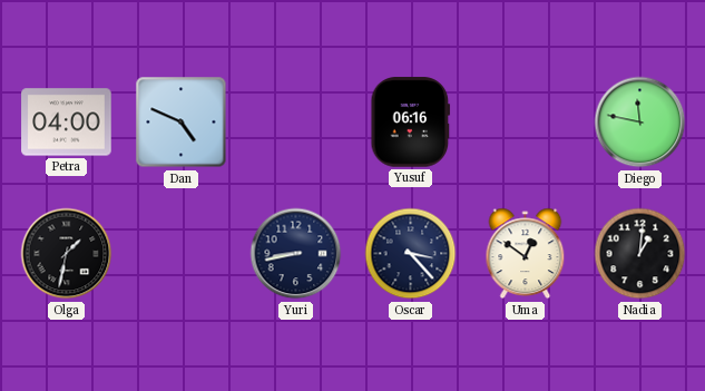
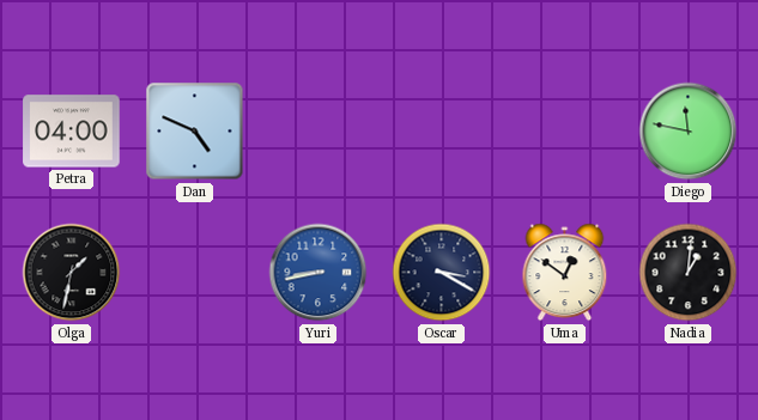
Yusuf: 06:16 -> none
Yuri dial: navy -> blue
Oscar: 3:23 -> 3:20
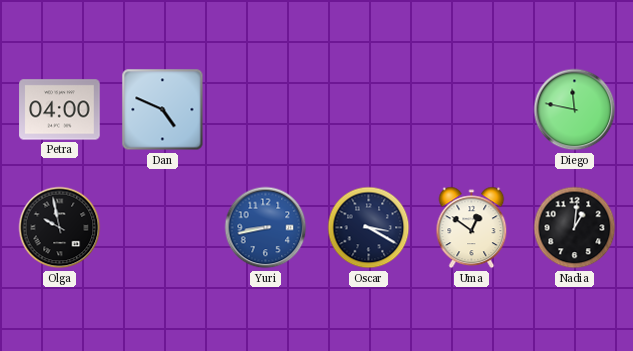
Olga: 1:32 -> 9:58
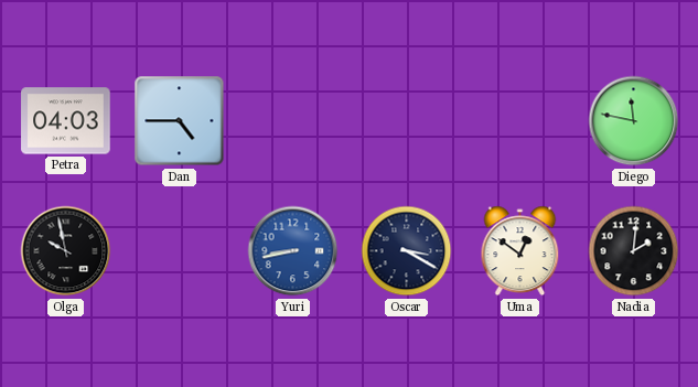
Petra: 04:00 -> 04:03
Dan: 4:49 -> 4:45
Nadia: 1:01 -> 2:01
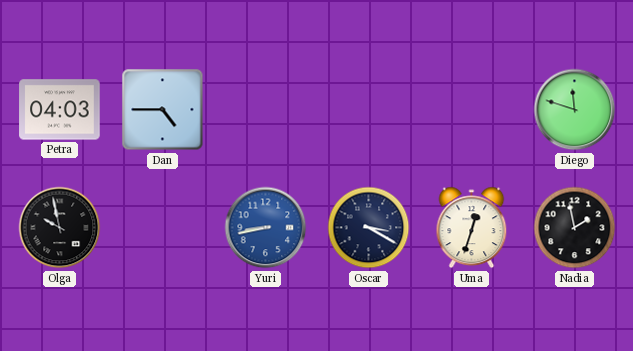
Diego: 11:47 -> 11:48
Uma: 12:51 -> 12:33
Nadia: 2:01 -> 1:58
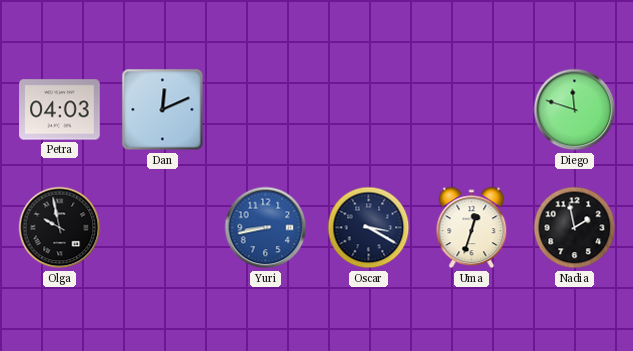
Dan: 4:45 -> 12:11
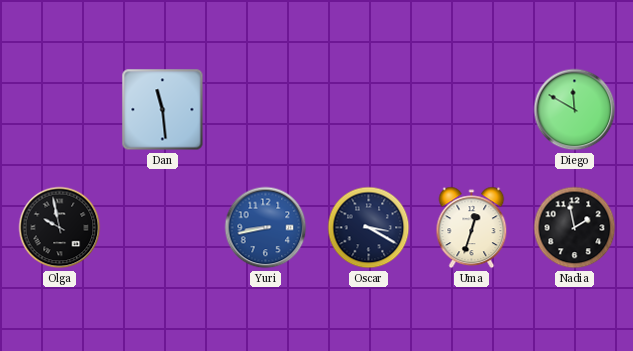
Petra: 04:03 -> none
Dan: 12:11 -> 11:29
Diego: 11:48 -> 11:50
